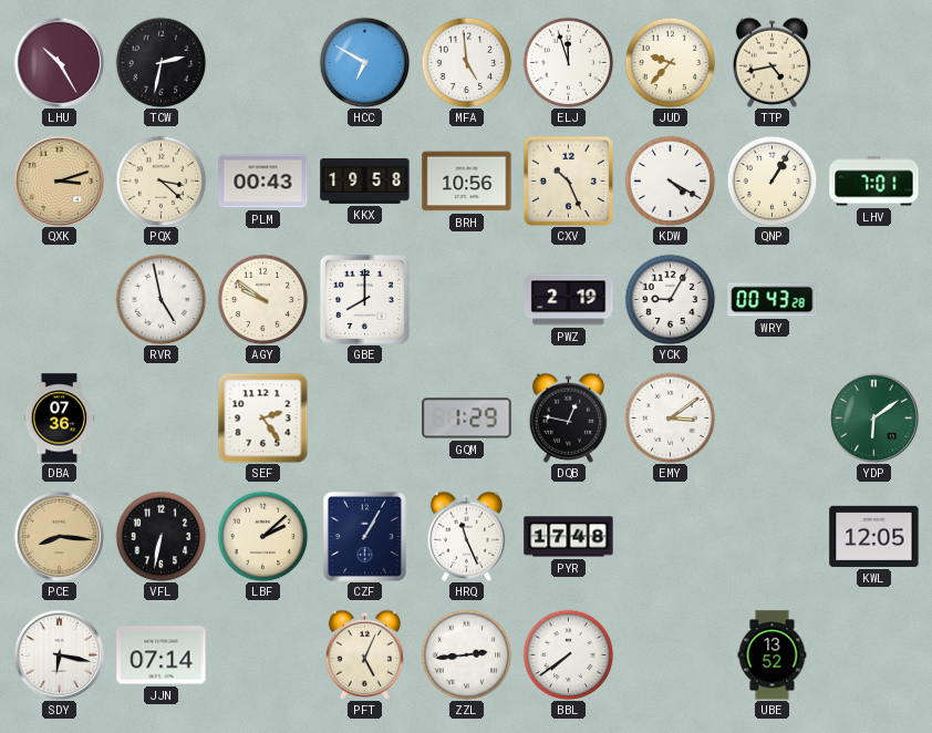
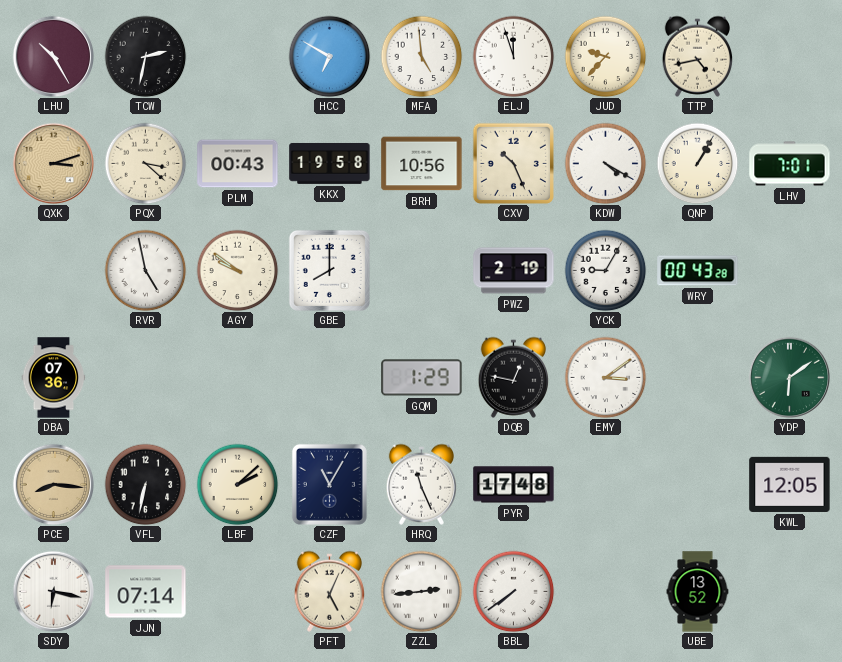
SEF: 2:24 -> none
CZF: 1:05 -> 11:05
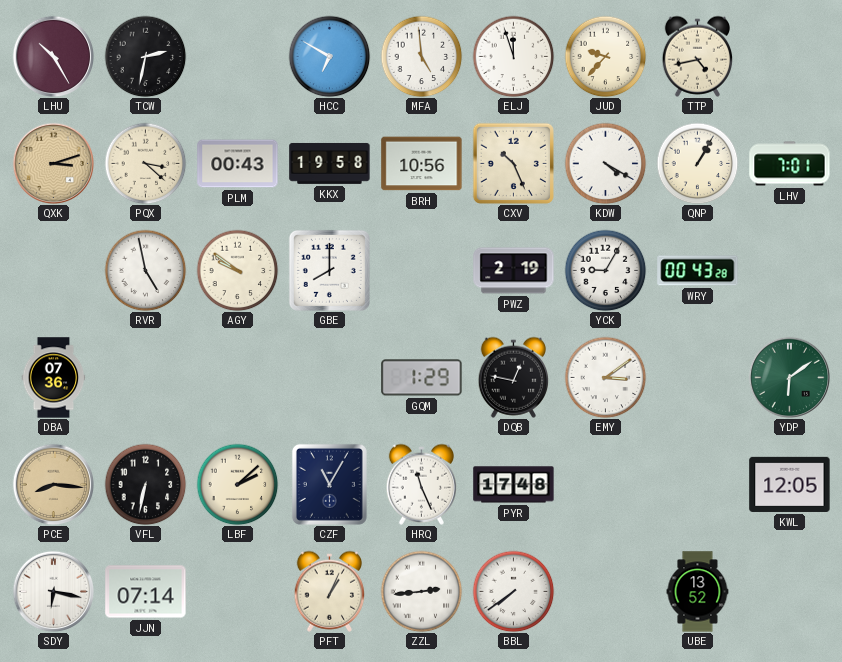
PFT: 5:04 -> 1:04
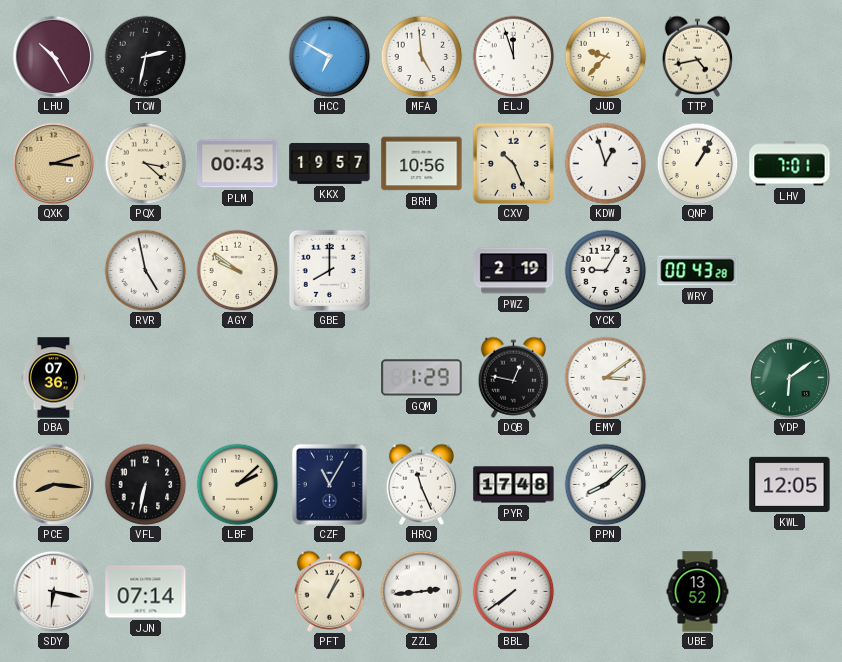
KKX: 19:58 -> 19:57
KDW: 4:20 -> 12:57
PPN: none -> 8:08
